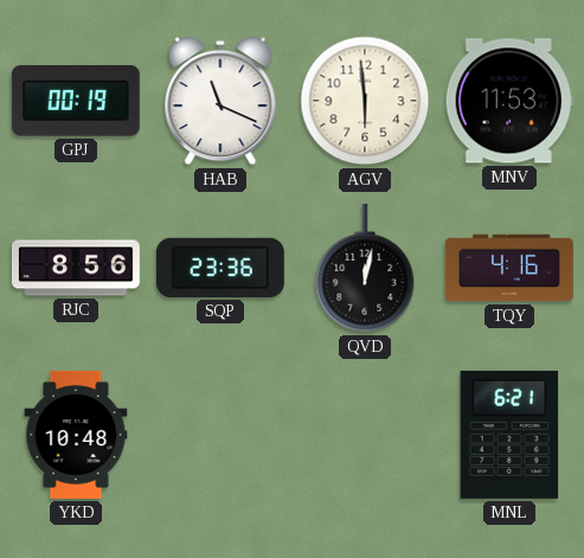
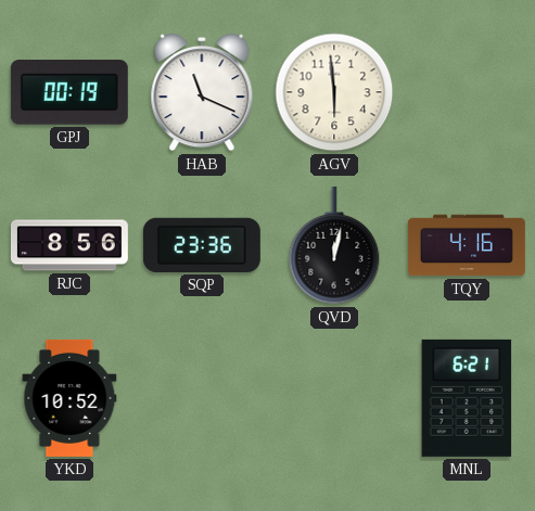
MNV: 11:53 -> none
YKD: 10:48 -> 10:52
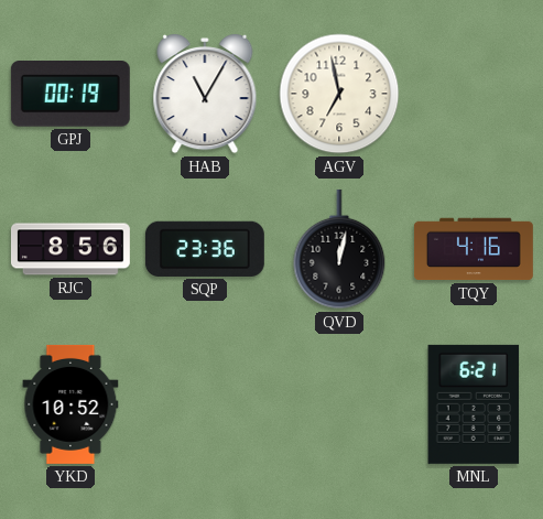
HAB: 11:19 -> 11:05
AGV: 5:59 -> 6:58
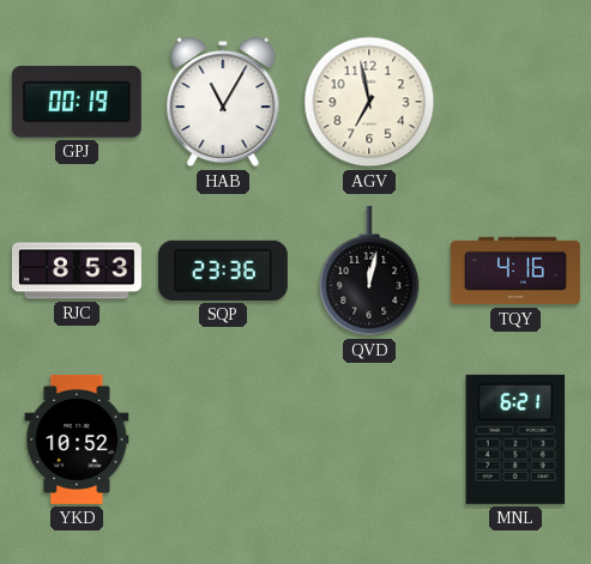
RJC: 8:56 -> 8:53
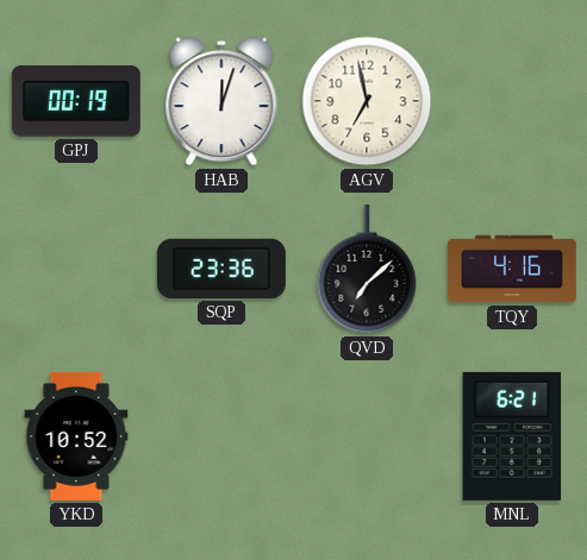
HAB: 11:05 -> 12:03
RJC: 8:53 -> none
QVD: 12:02 -> 7:08
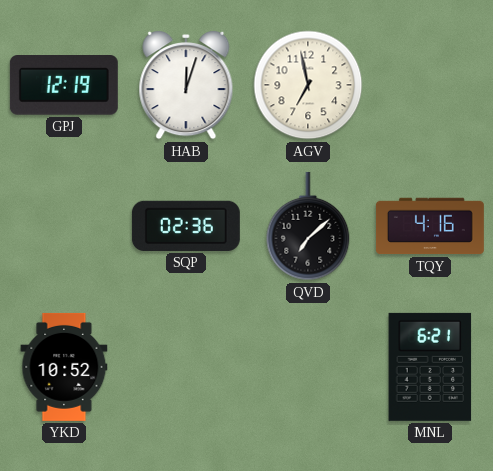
GPJ: 00:19 -> 12:19
SQP: 23:36 -> 02:36
